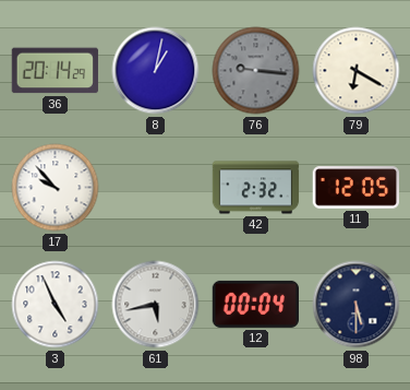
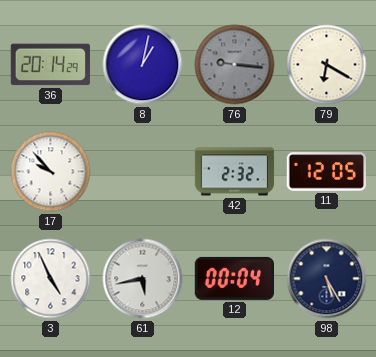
98: 5:30 -> 5:25
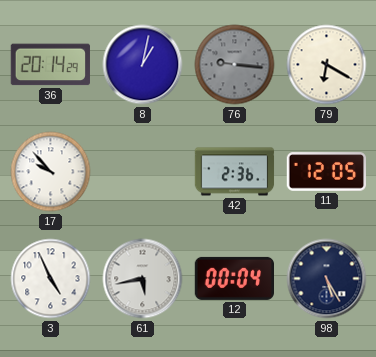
42: 2:32 -> 2:36
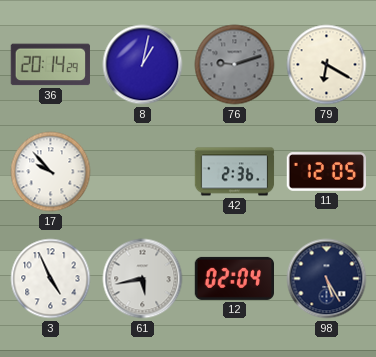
76: 9:16 -> 9:12
12: 00:04 -> 02:04
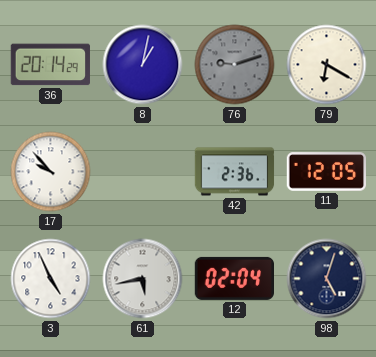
98: 5:25 -> 5:03
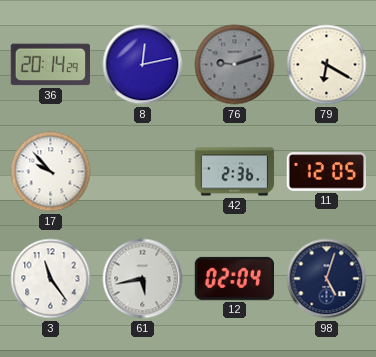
8: 1:02 -> 12:13
3: 4:56 -> 11:24
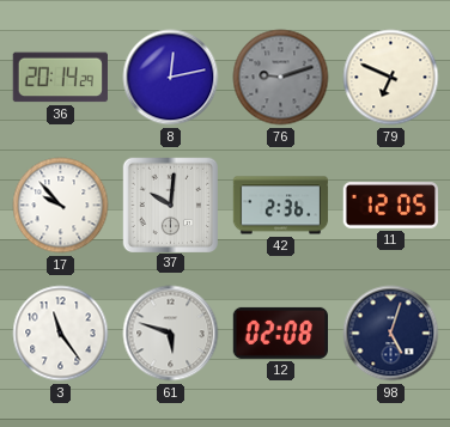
79: 6:20 -> 6:49
37: none -> 10:01
61: 5:43 -> 5:48
12: 02:04 -> 02:08
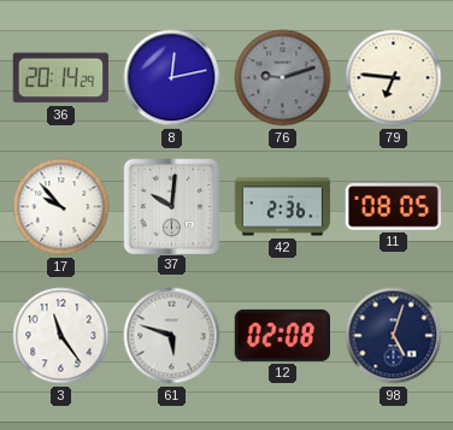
79: 6:49 -> 6:46
11: 12:05 -> 08:05
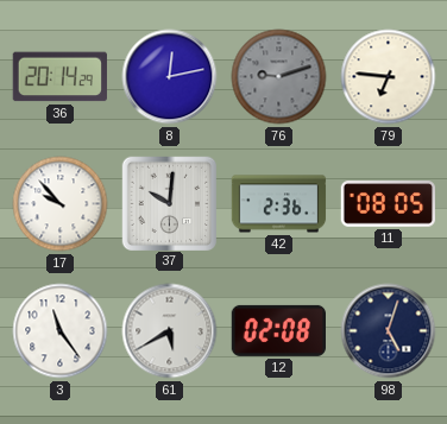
61: 5:48 -> 5:40
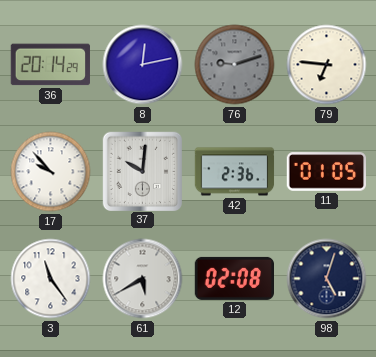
11: 08:05 -> 01:05
